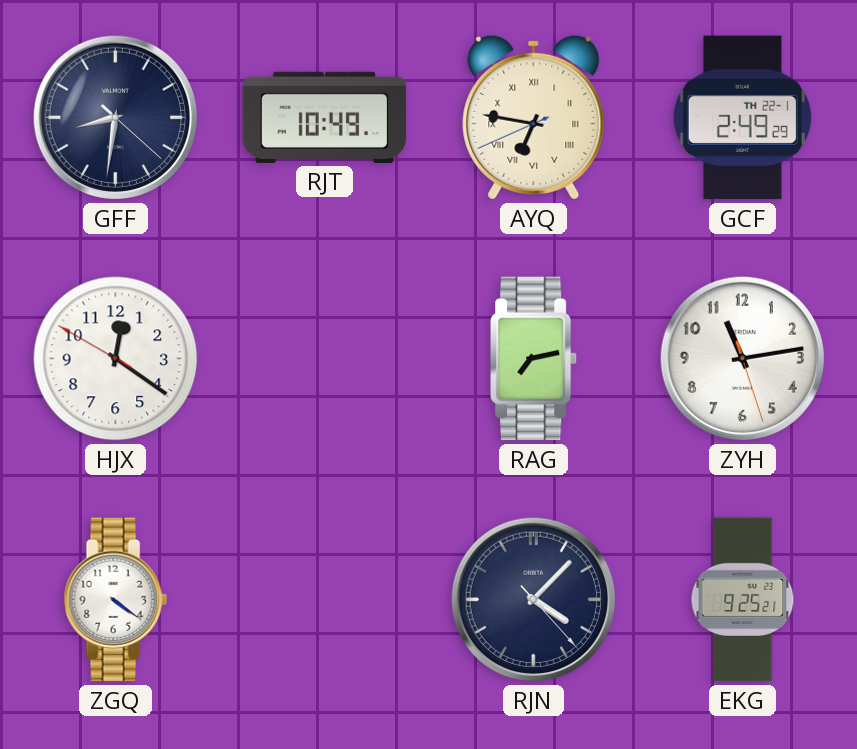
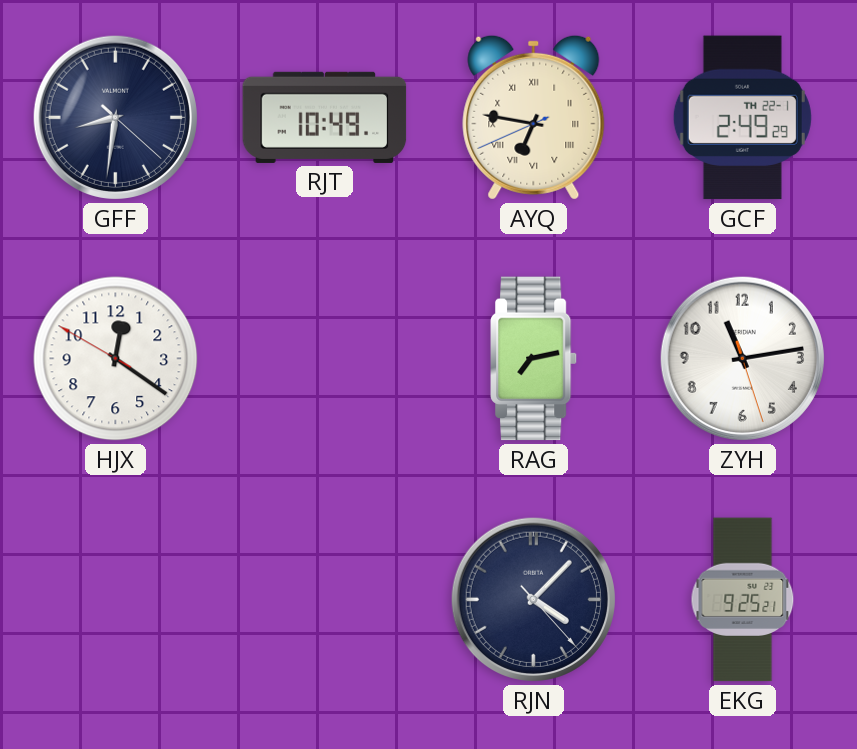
ZGQ: 4:21 -> none
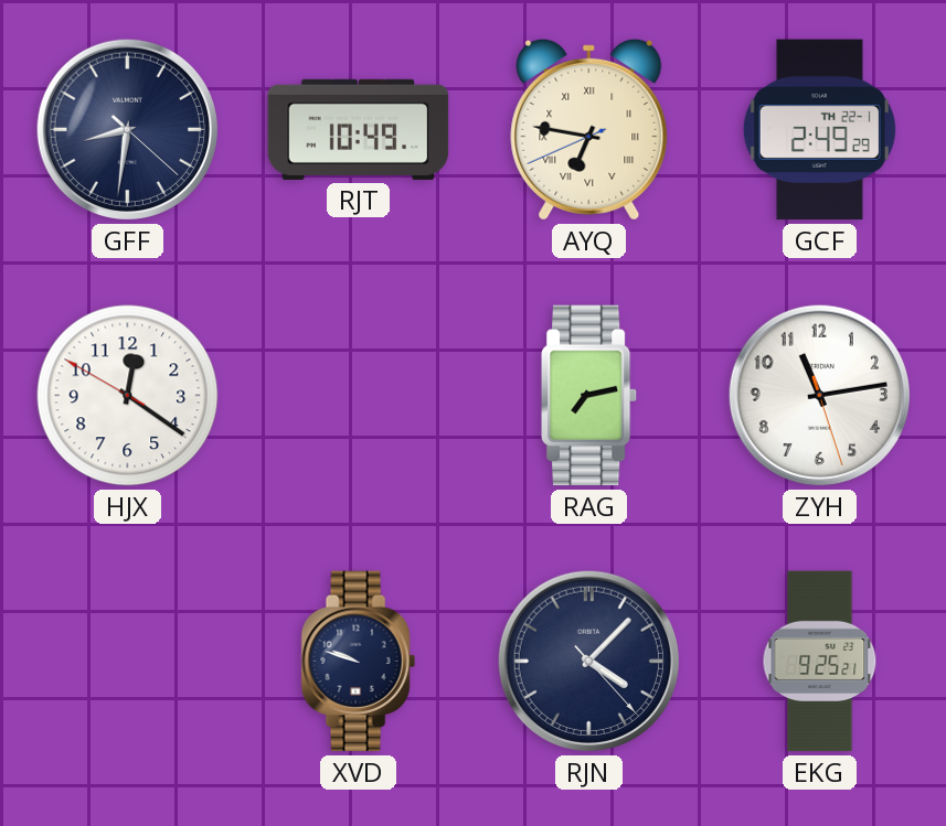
XVD: none -> 9:48
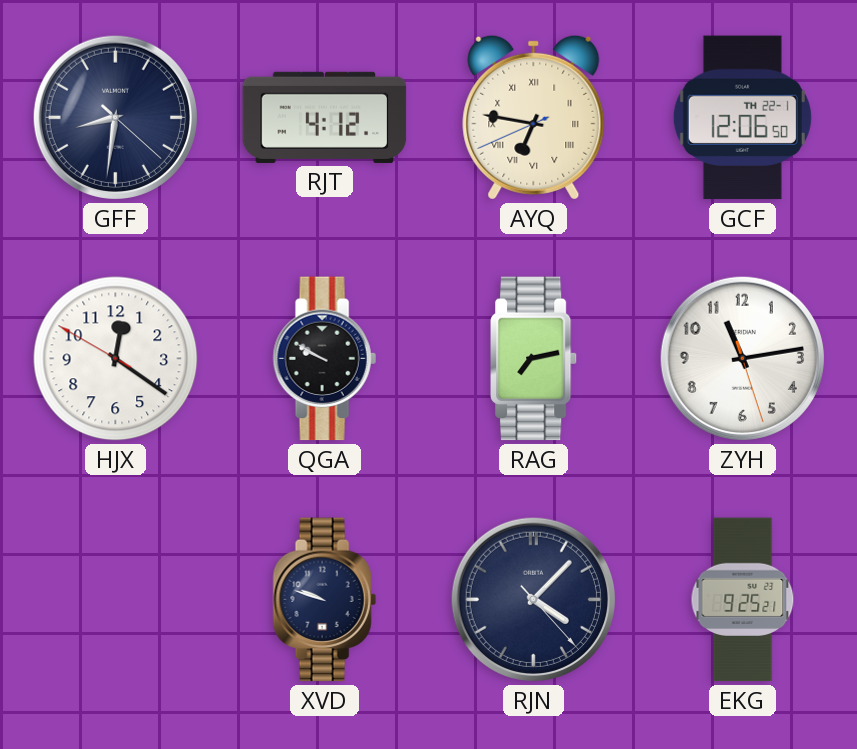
RJT: 10:49 -> 4:12
GCF: 2:49 -> 12:06
QGA: none -> 9:50
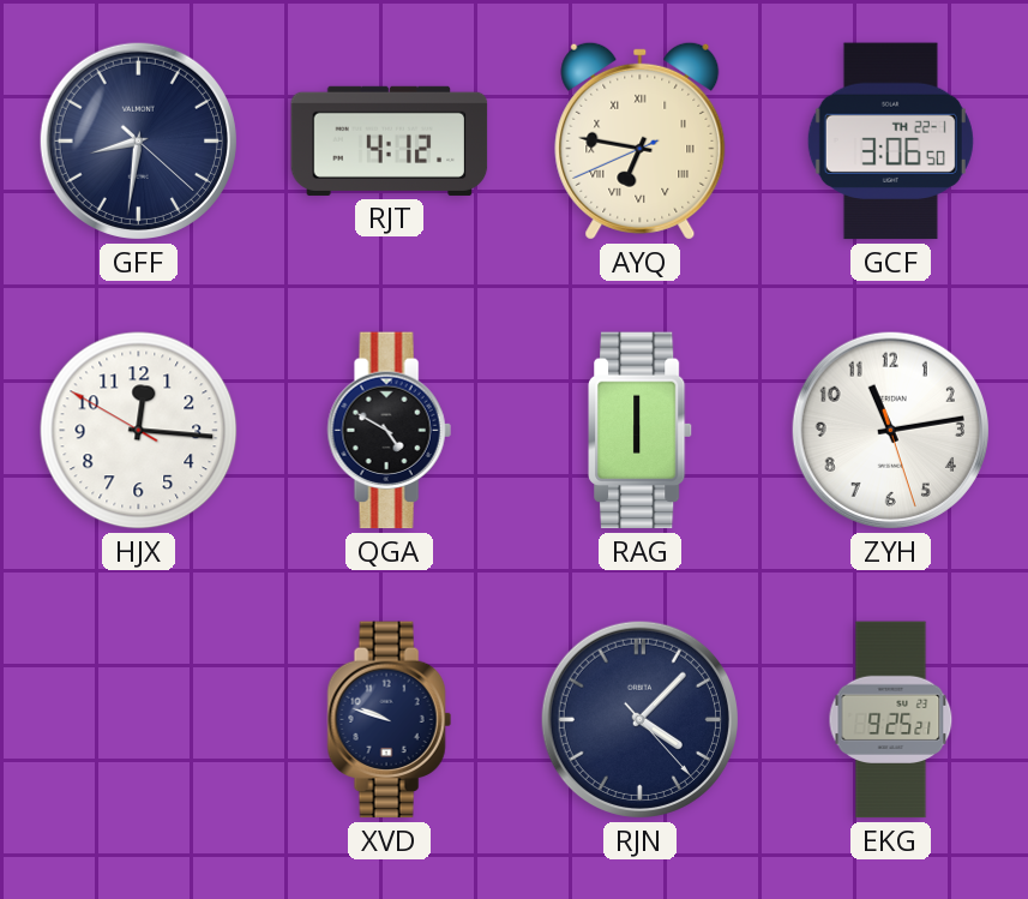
GCF: 12:06 -> 3:06
HJX: 12:20 -> 12:15
QGA: 9:50 -> 4:50
RAG: 7:13 -> 6:00
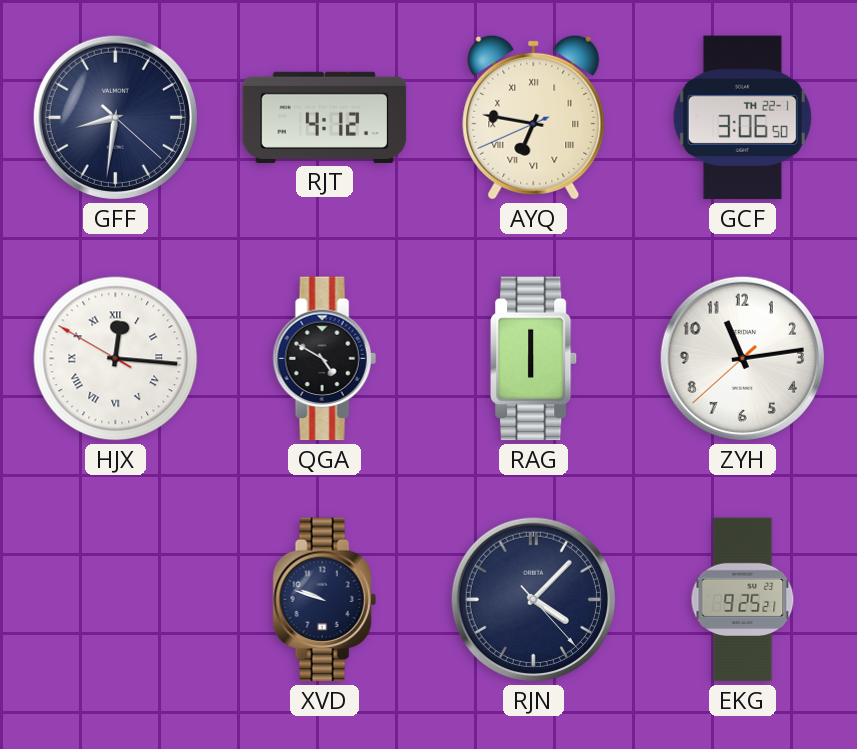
HJX numerals: Arabic -> Roman
ZYH: 11:13:27 -> 11:13:38
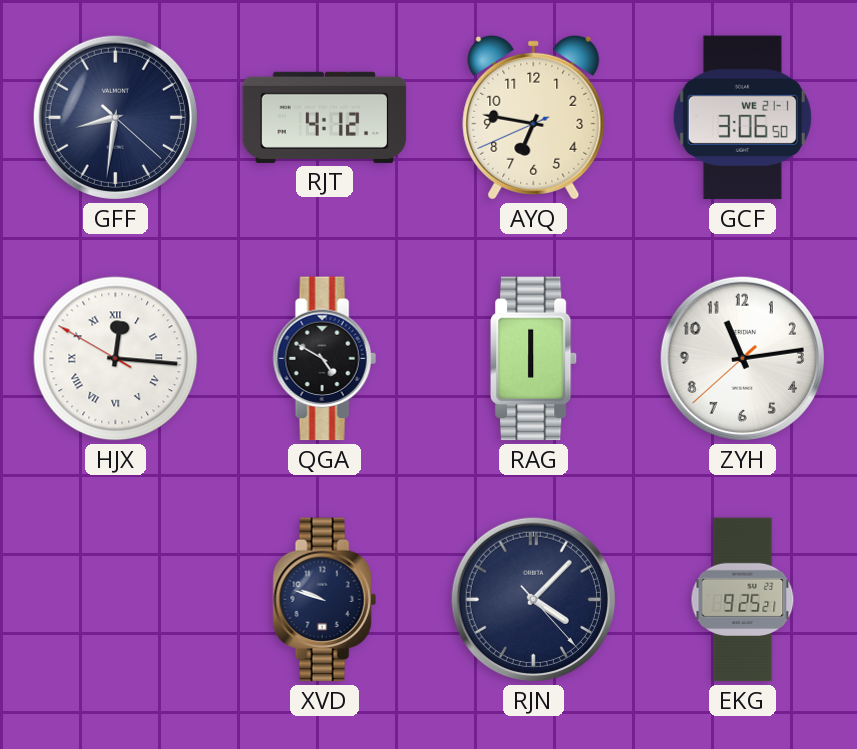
AYQ numerals: Roman -> Arabic
GCF date: TH 22-1 -> WE 21-1
